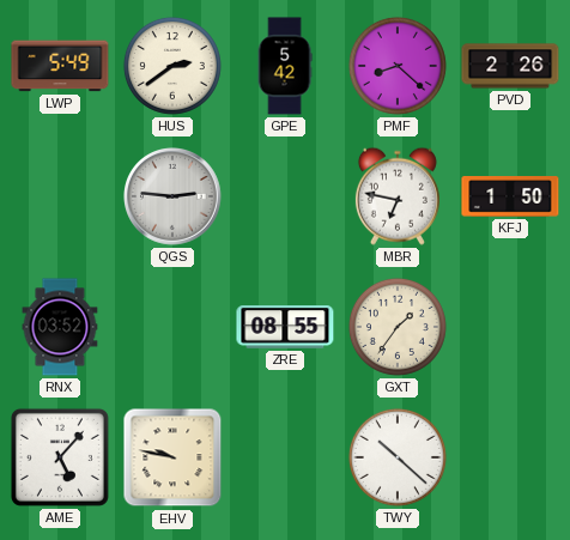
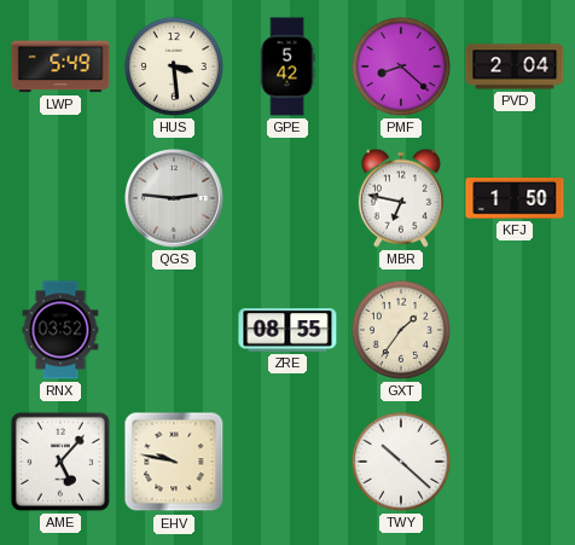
HUS: 2:39 -> 3:29
PVD: 2:26 -> 2:04
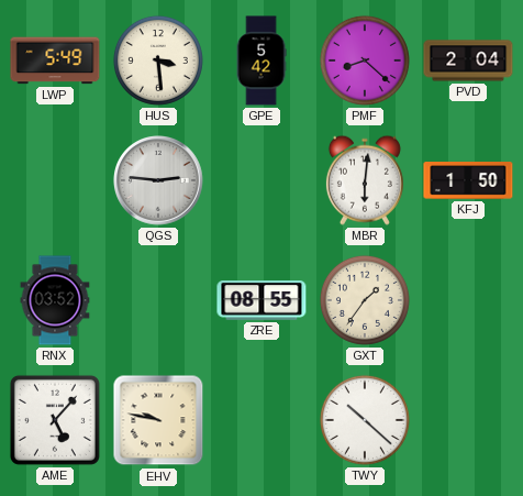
MBR: 6:47 -> 6:01
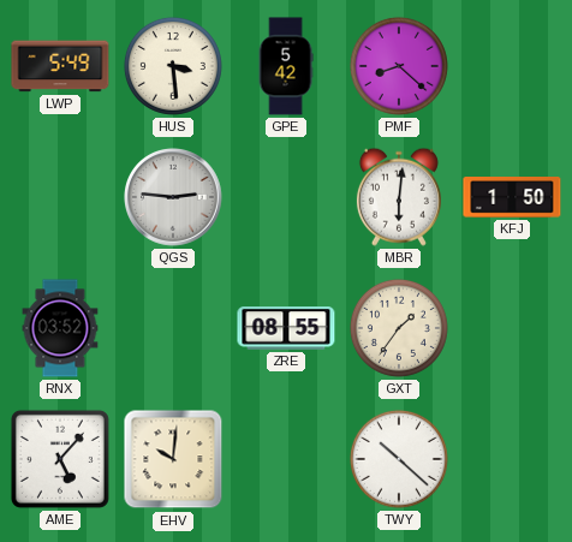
PVD: 2:04 -> none
EHV: 9:47 -> 10:01
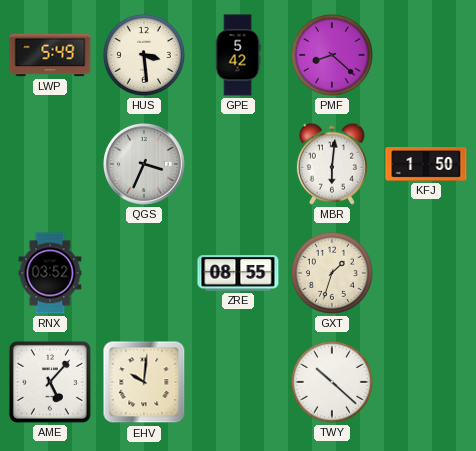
QGS: 2:46 -> 3:34
GXT: 1:36 -> 1:33
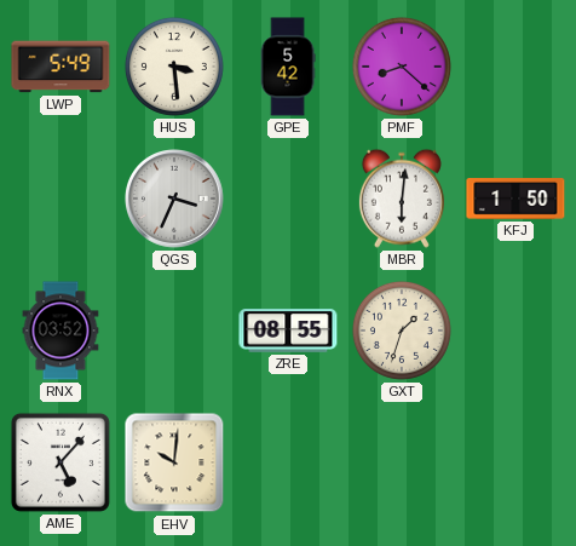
TWY: 10:22 -> none
